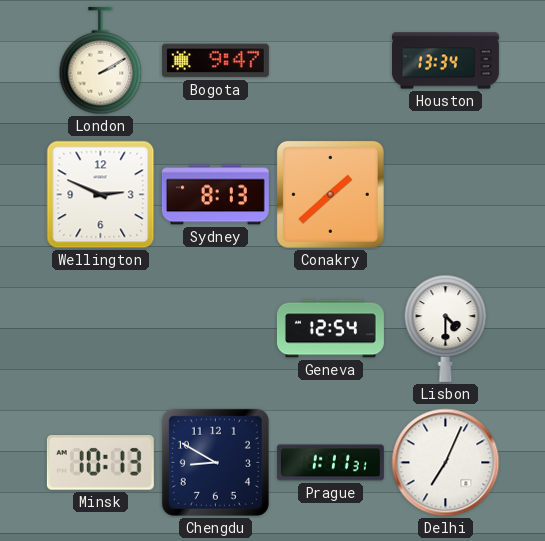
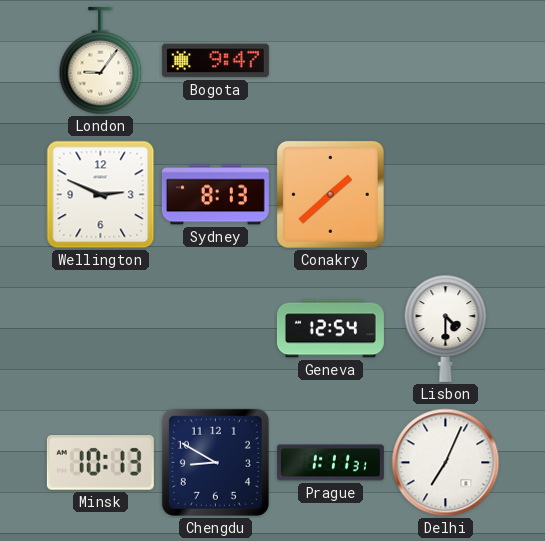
London: 2:10 -> 9:06
Houston: 13:34 -> none
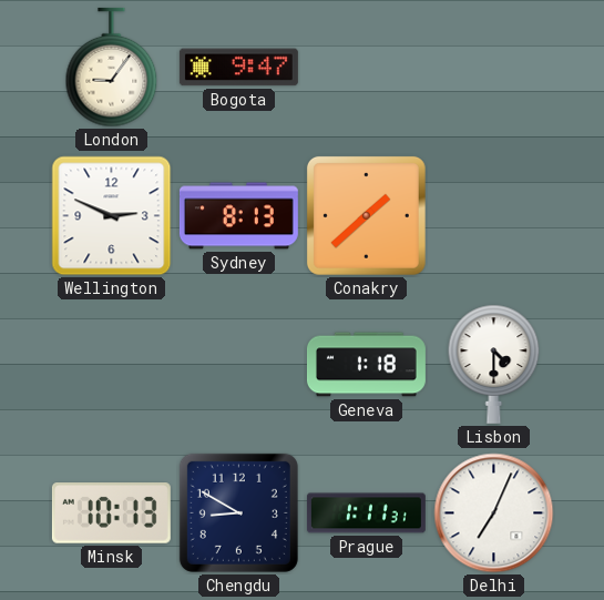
Geneva: 12:54 -> 1:18
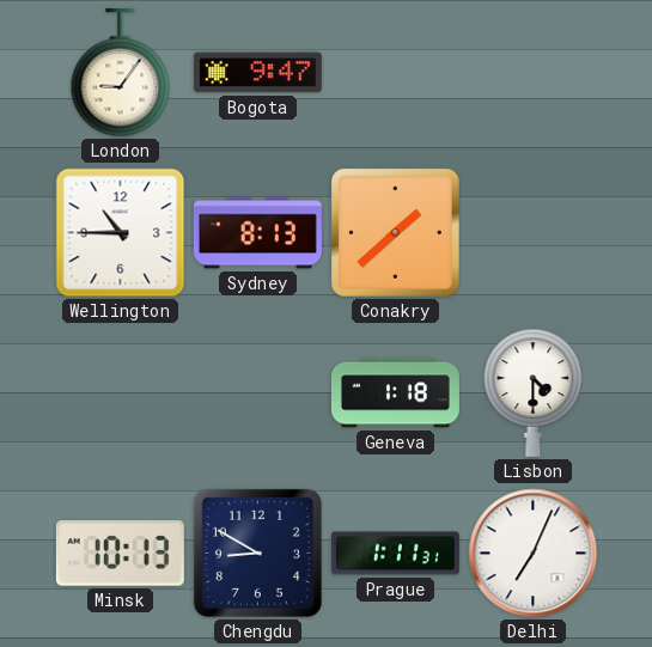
Wellington: 2:49 -> 10:45
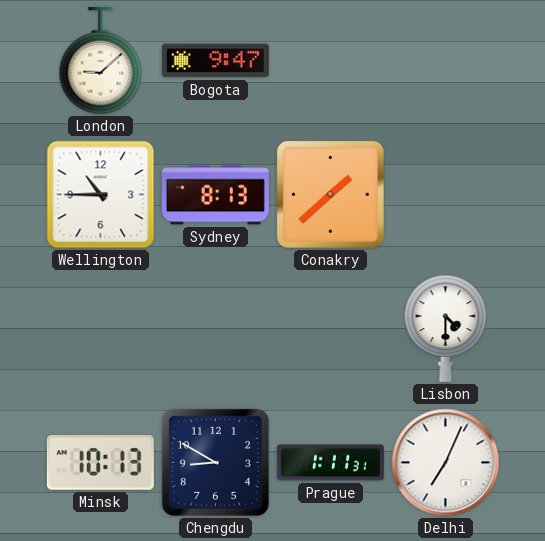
London: 9:06 -> 9:08
Geneva: 1:18 -> none
